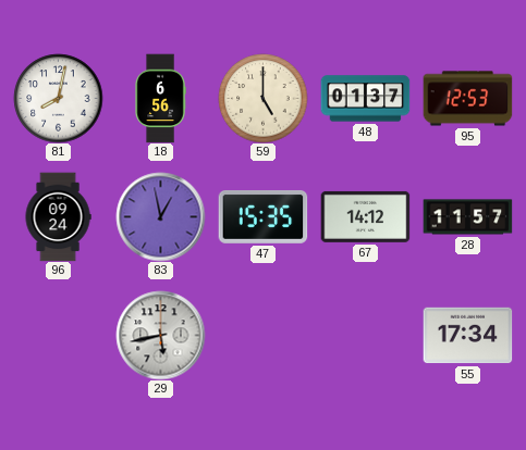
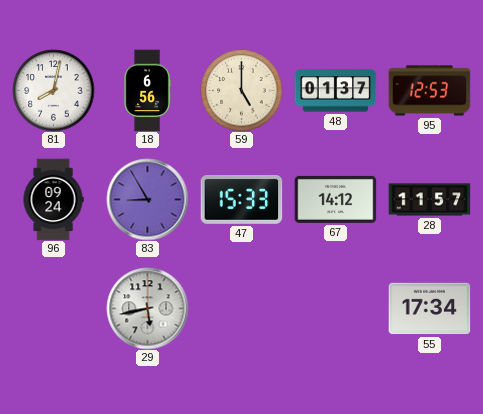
83: 12:58 -> 8:55
47: 15:35 -> 15:33
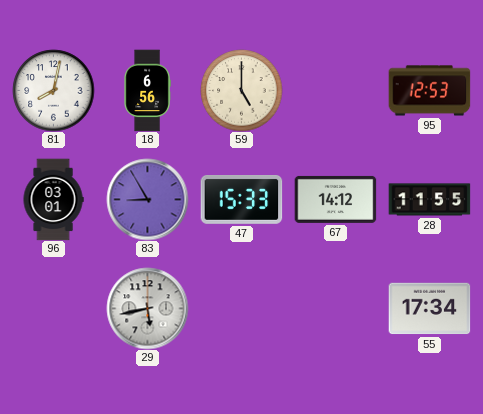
48: 01:37 -> none
96: 09:24 -> 03:01
28: 11:57 -> 11:55
